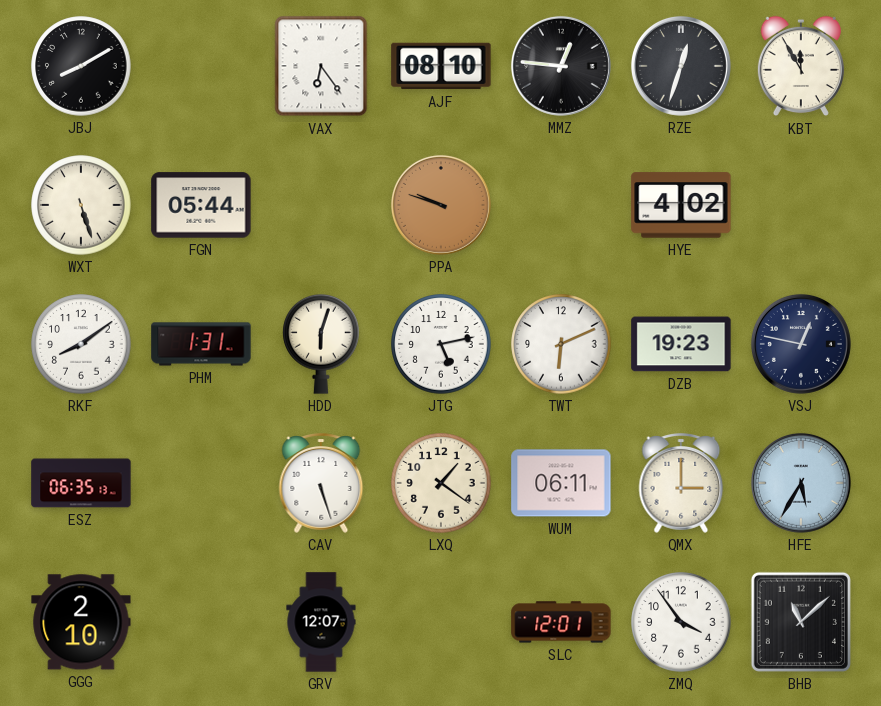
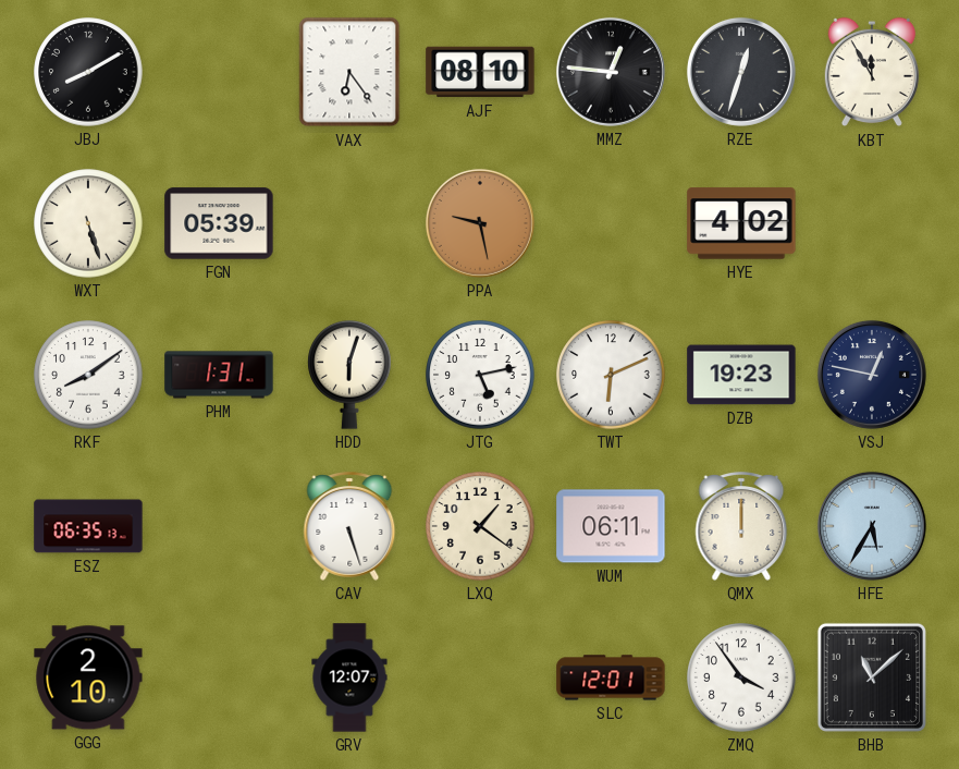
FGN: 05:44 -> 05:39
PPA: 9:48 -> 9:28
QMX: 3:00 -> 12:00
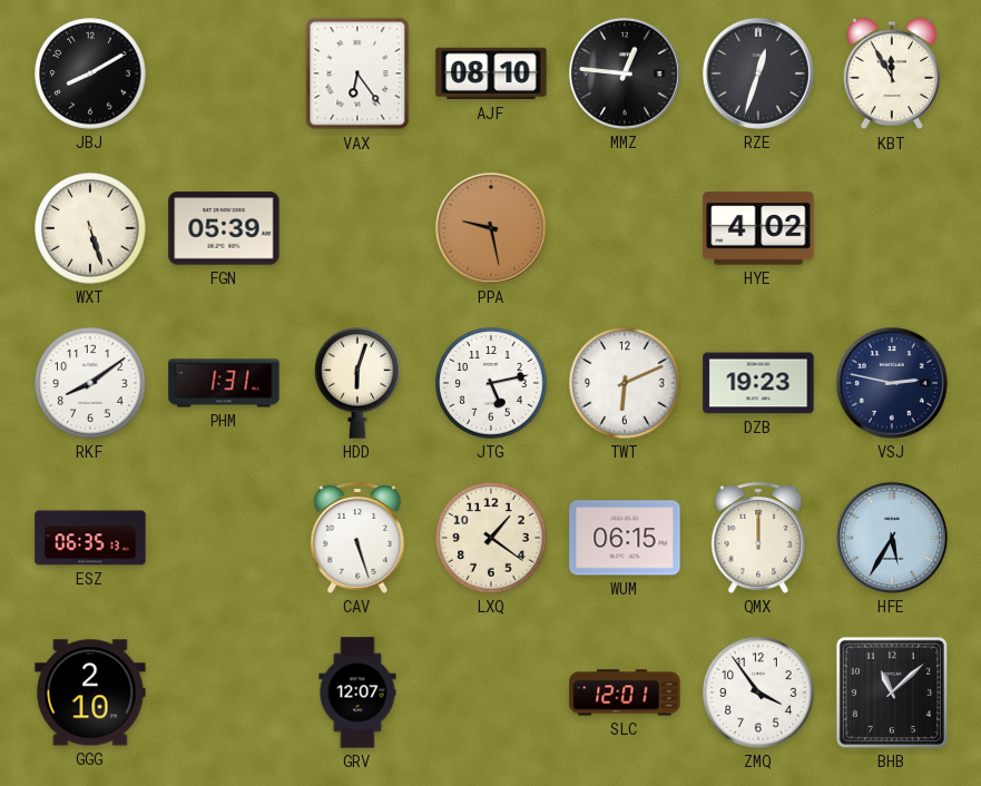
VSJ: 12:47 -> 2:47
WUM: 06:11 -> 06:15
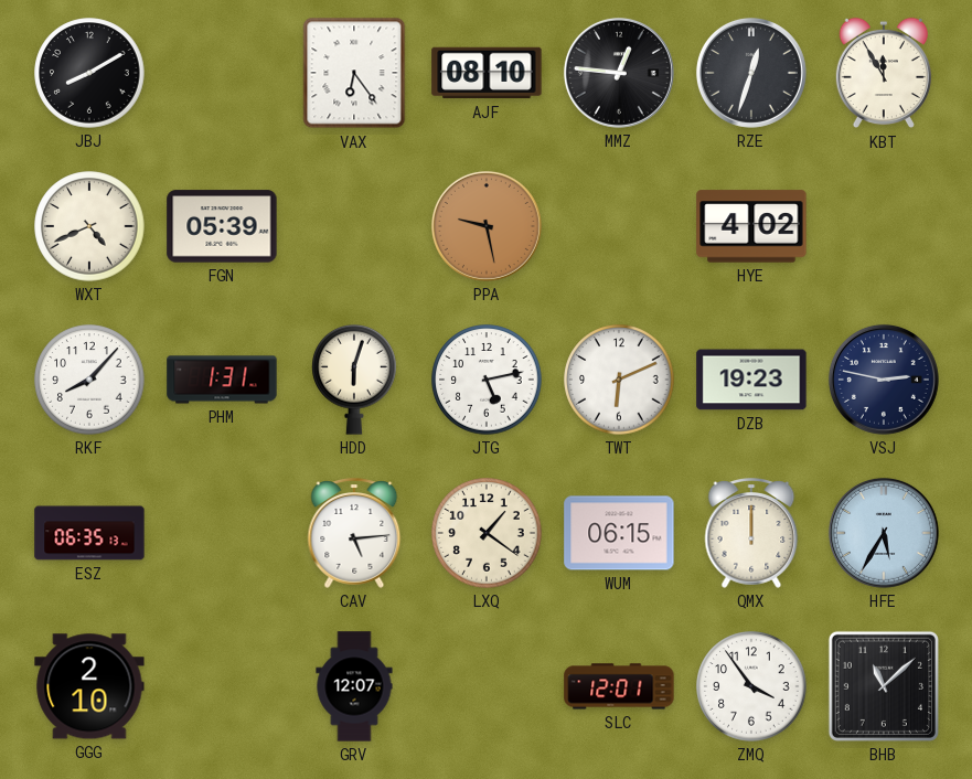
WXT: 5:27 -> 4:41
RKF: 8:09 -> 8:07
CAV: 5:27 -> 5:14
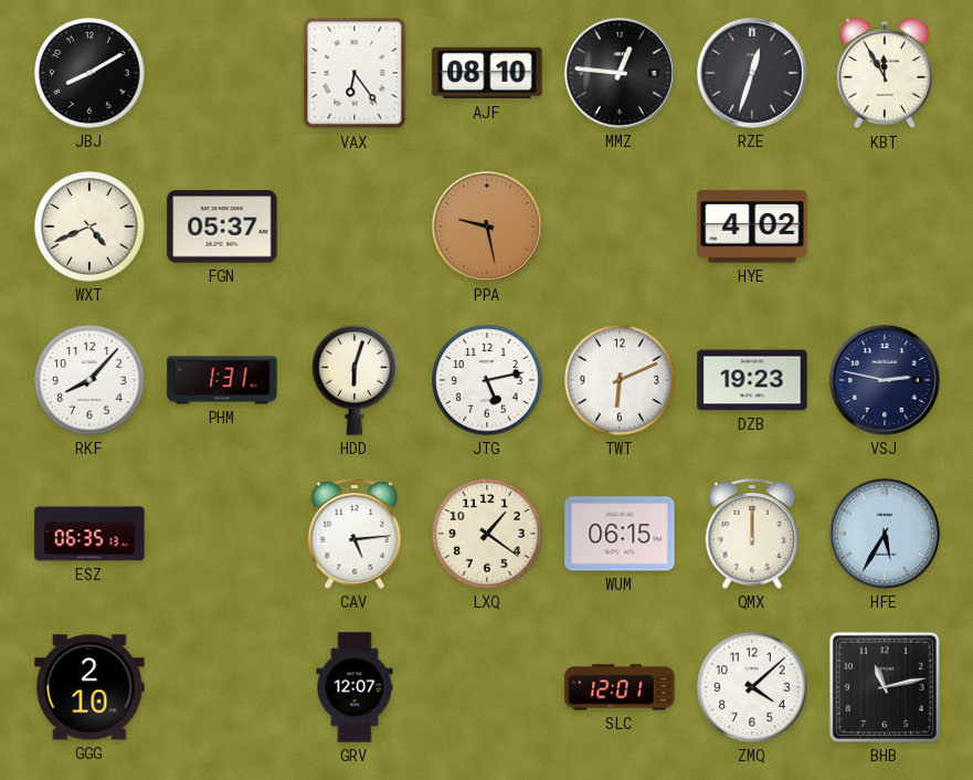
FGN: 05:39 -> 05:37
ZMQ: 3:54 -> 4:08
BHB: 11:08 -> 11:13
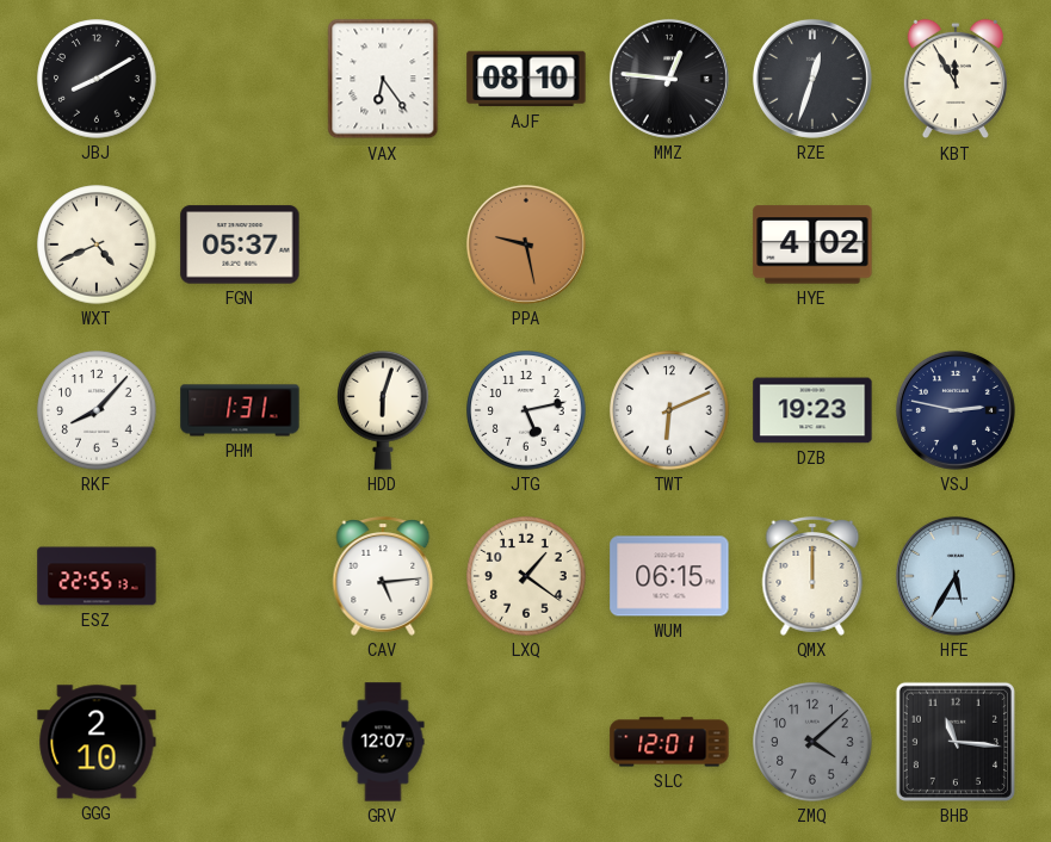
ESZ: 06:35 -> 22:55
ZMQ dial: white -> grey
BHB: 11:13 -> 11:16
